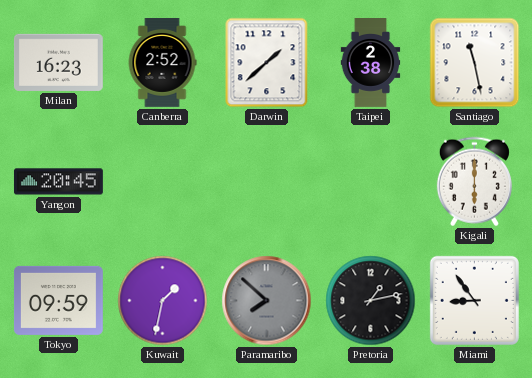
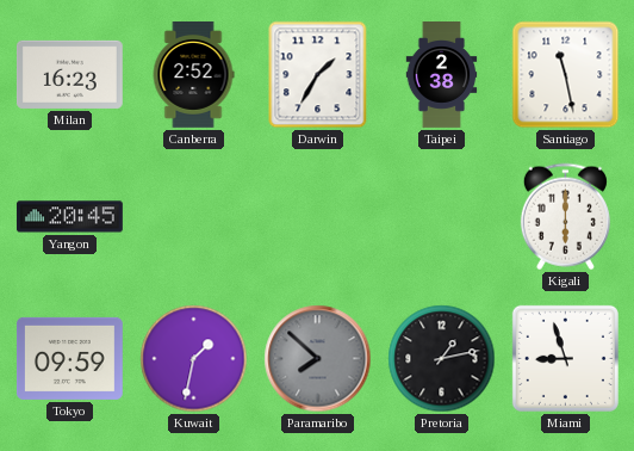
Darwin: 1:38 -> 1:35
Miami: 8:54 -> 8:57
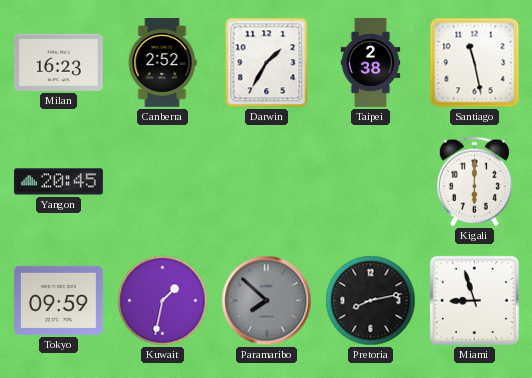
Pretoria: 1:13 -> 8:13
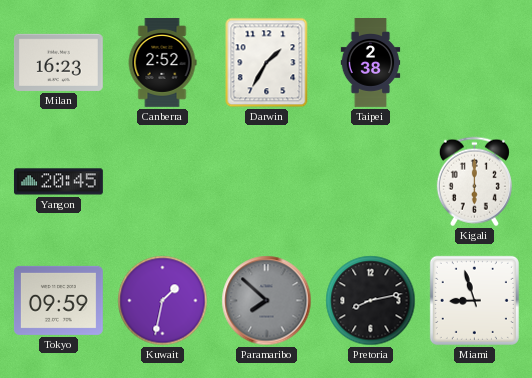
Santiago: 11:28 -> none
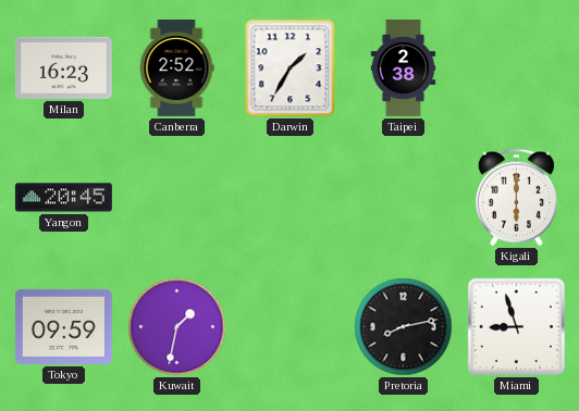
Paramaribo: 7:52 -> none
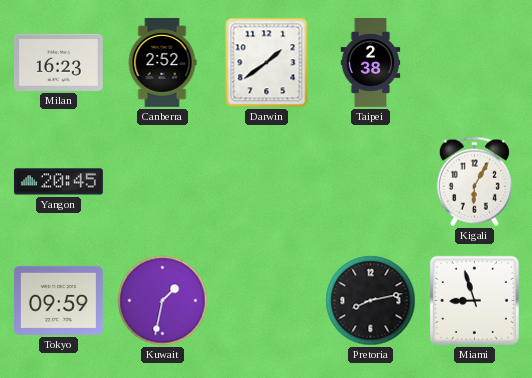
Darwin: 1:35 -> 1:39
Kigali: 6:00 -> 6:05
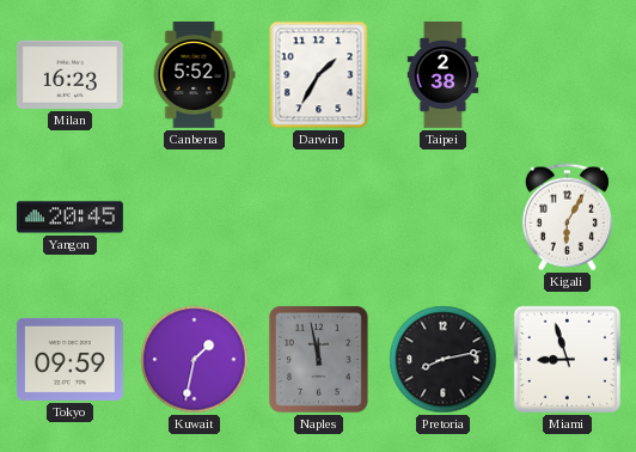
Canberra: 2:52 -> 5:52
Darwin: 1:39 -> 1:35
Naples: none -> 11:58
